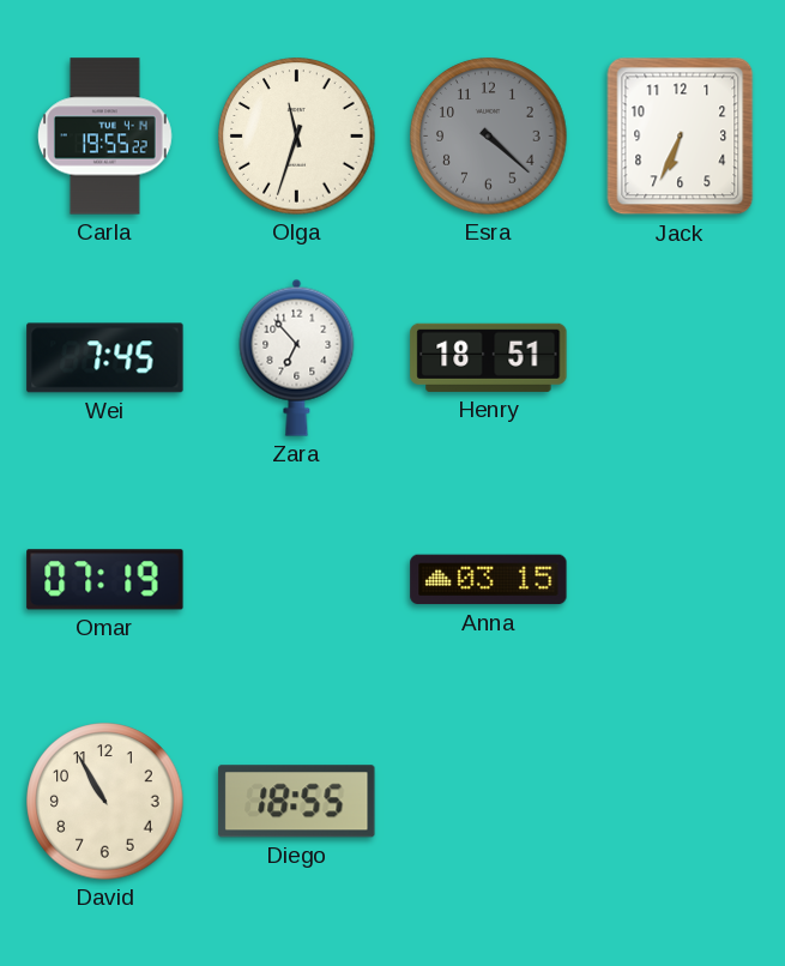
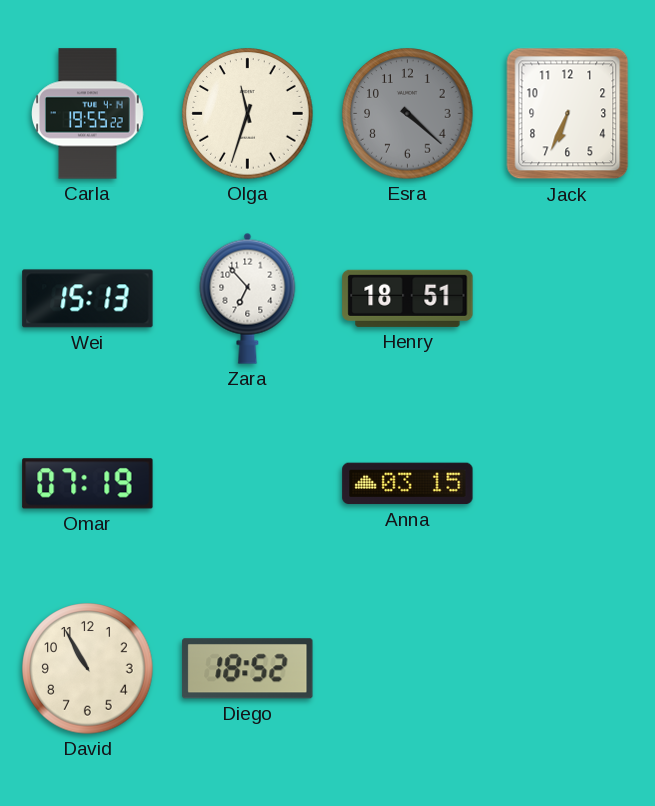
Wei: 7:45 -> 15:13
Diego: 18:55 -> 18:52
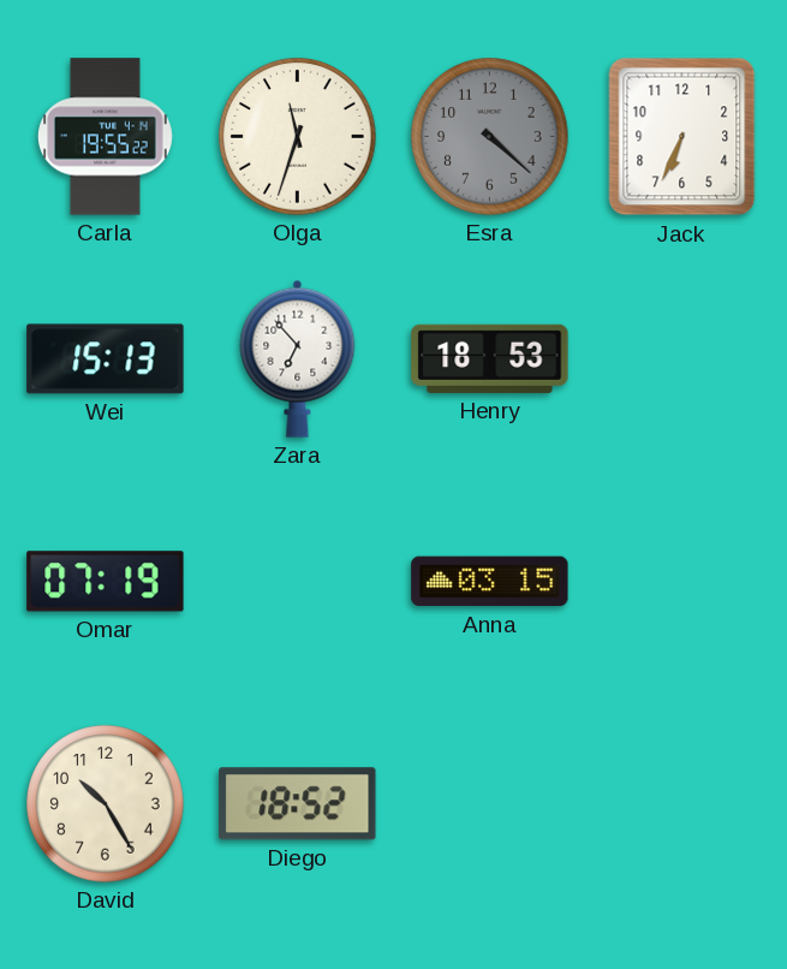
Henry: 18:51 -> 18:53
David: 10:55 -> 10:25
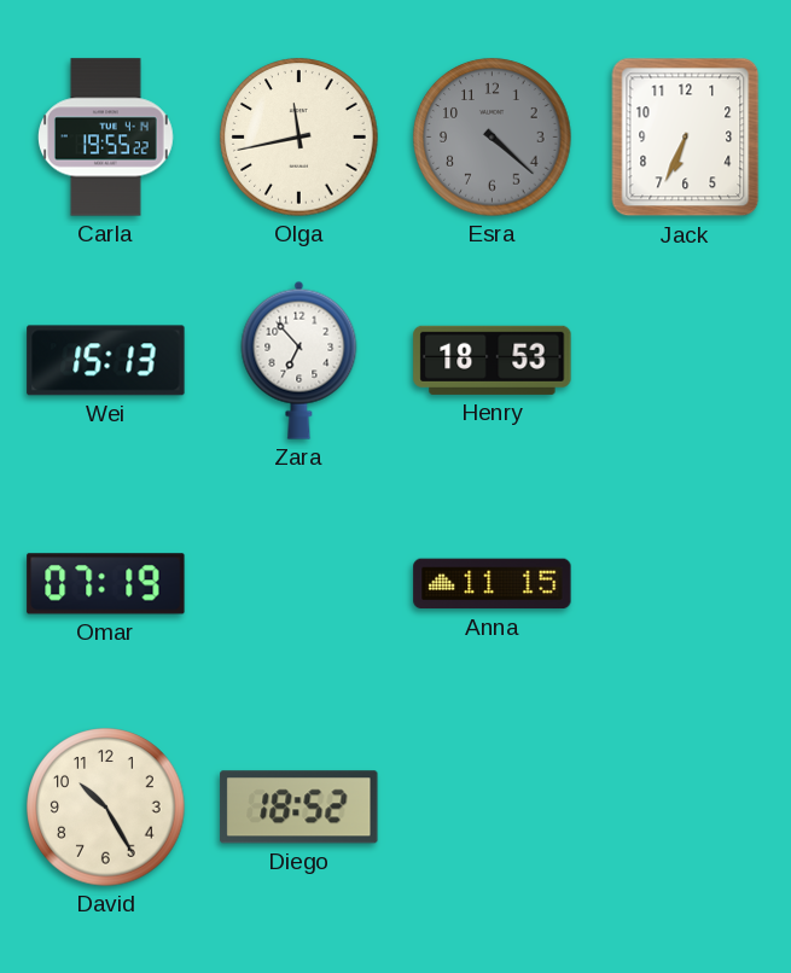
Olga: 11:33 -> 11:43
Anna: 03:15 -> 11:15
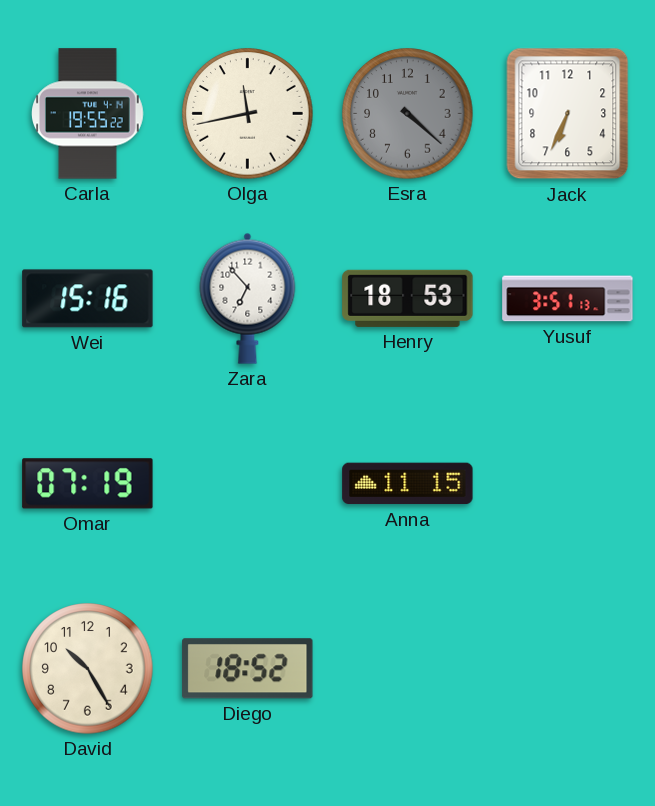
Wei: 15:13 -> 15:16
Yusuf: none -> 3:51
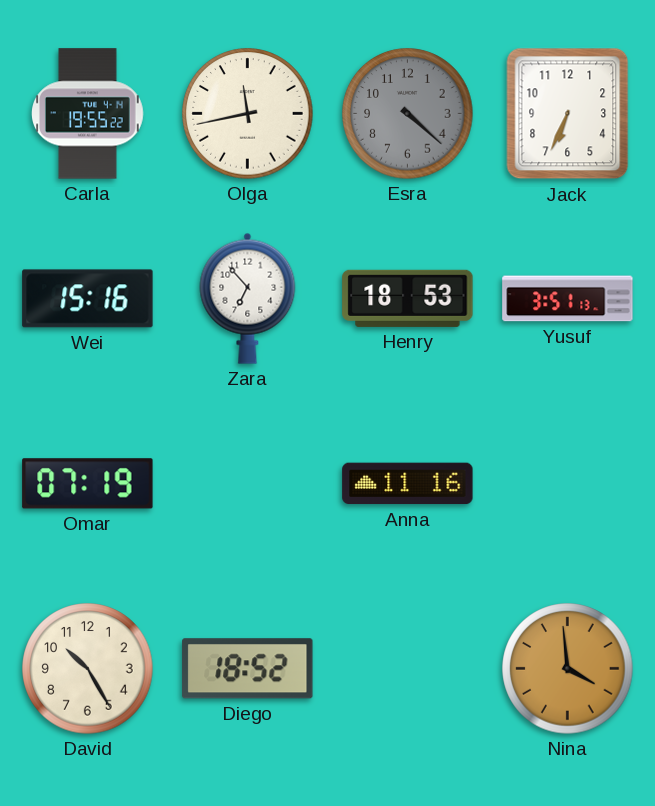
Anna: 11:15 -> 11:16
Nina: none -> 3:59
